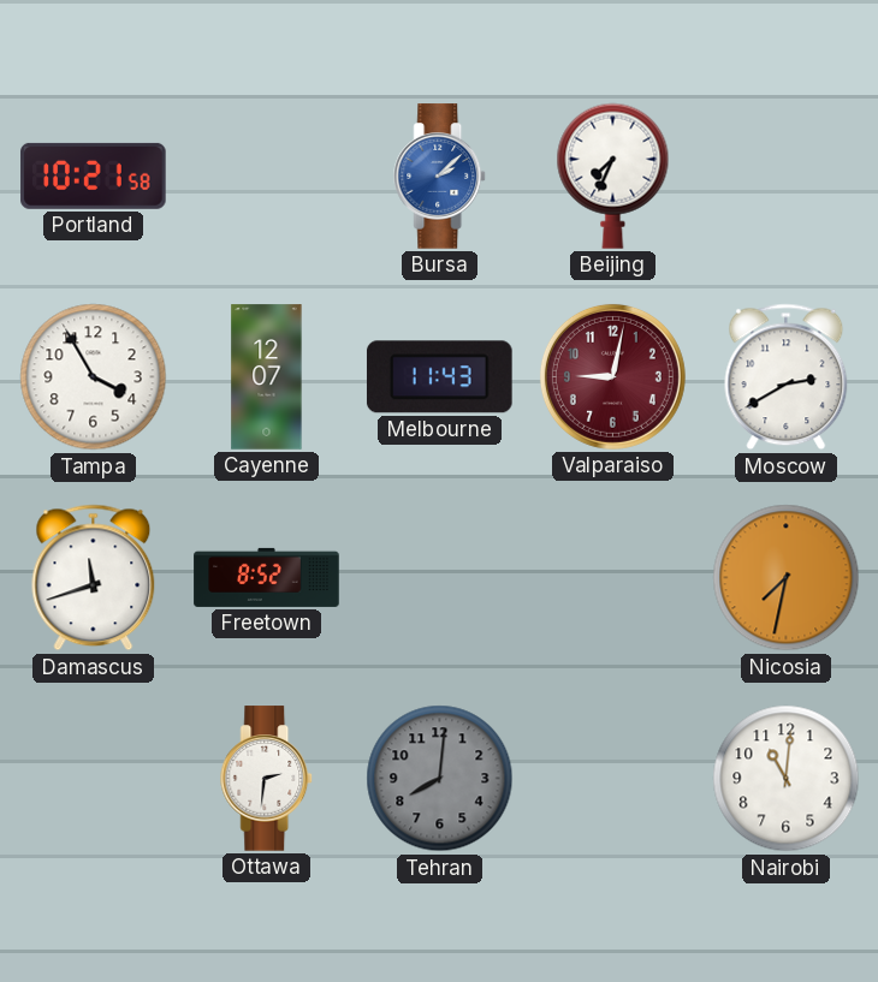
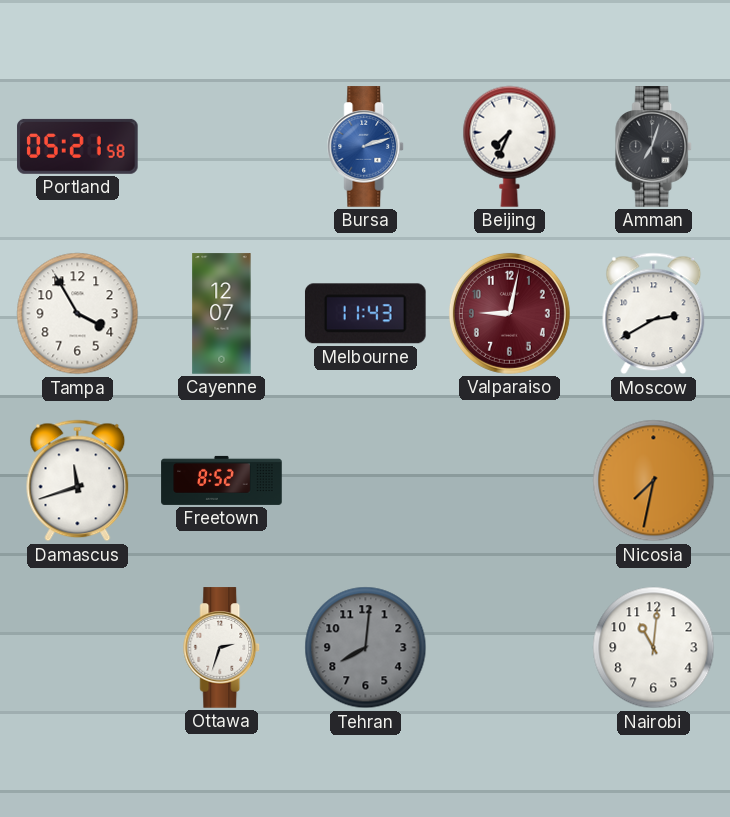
Portland: 10:21 -> 05:21
Bursa: 2:08 -> 2:12
Amman: none -> 7:03
Ottawa: 2:31 -> 2:33
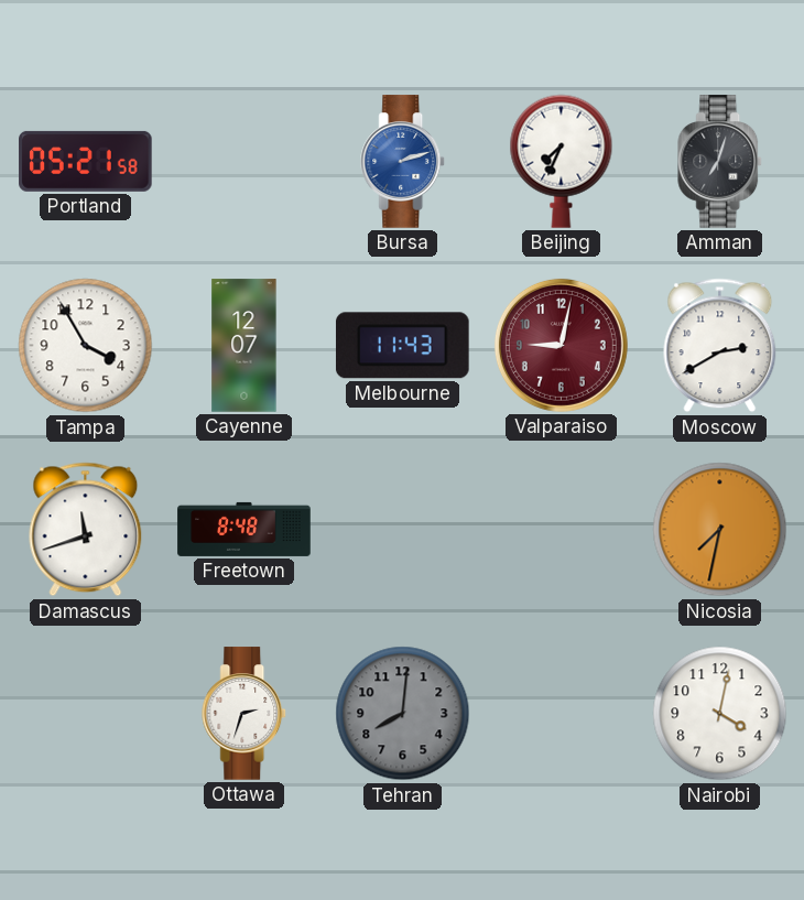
Freetown: 8:52 -> 8:48
Nairobi: 11:01 -> 4:02
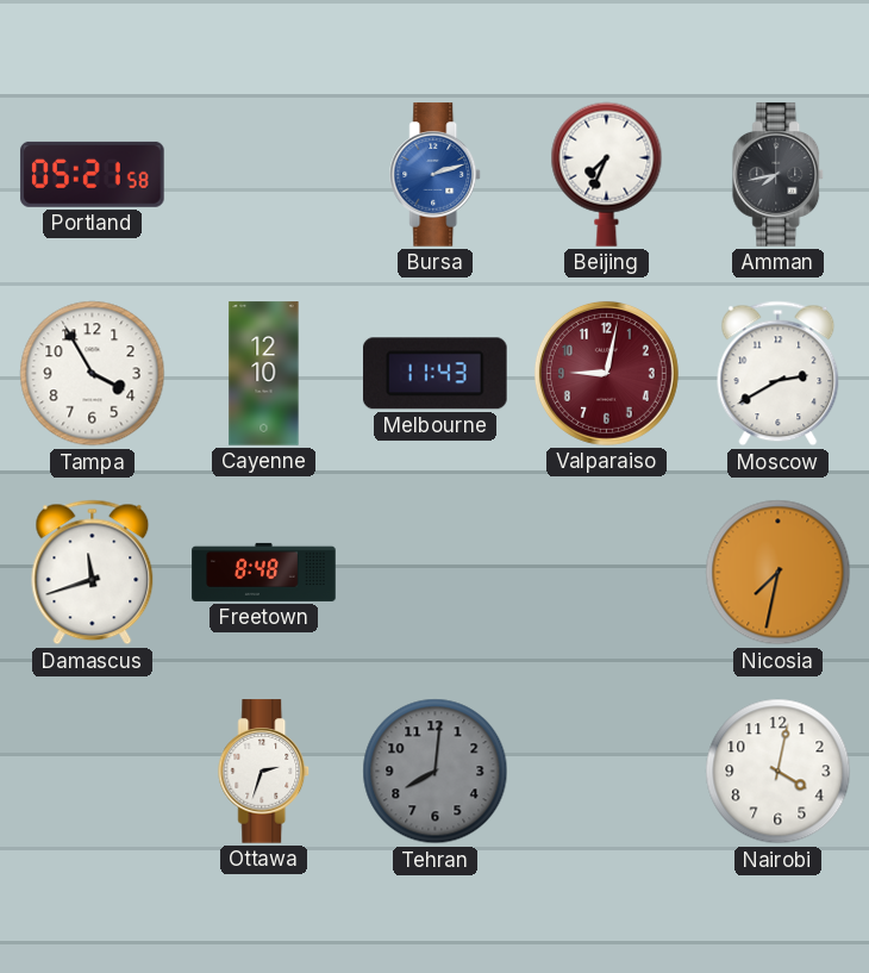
Amman: 7:03 -> 7:43
Cayenne: 12:07 -> 12:10
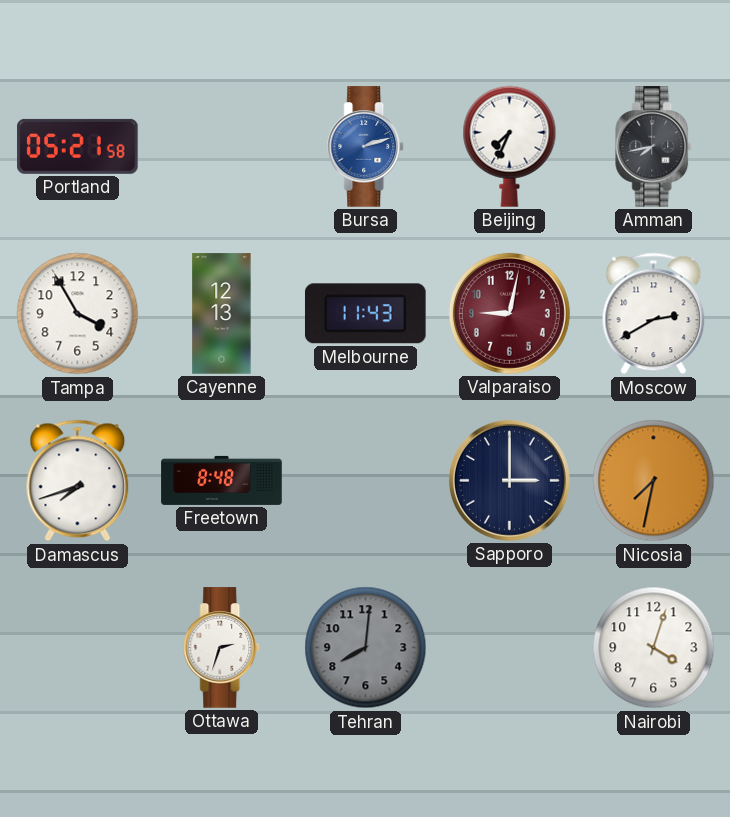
Cayenne: 12:10 -> 12:13
Damascus: 11:42 -> 7:42
Sapporo: none -> 3:00
Nairobi: 4:02 -> 4:03
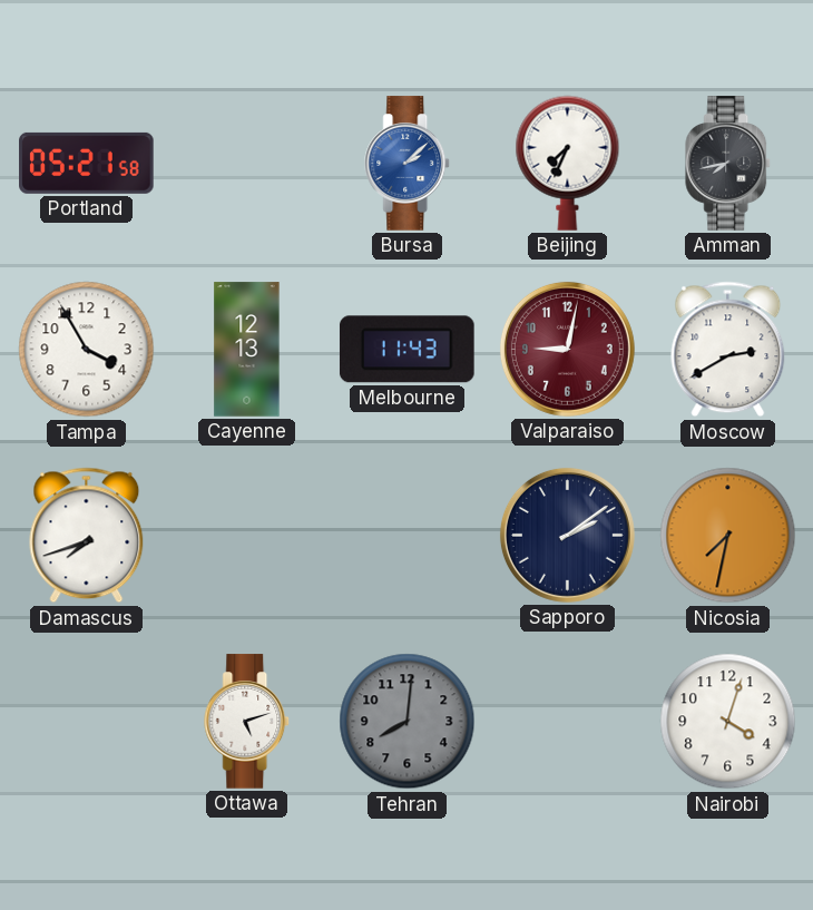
Bursa: 2:12 -> 2:08
Freetown: 8:48 -> none
Sapporo: 3:00 -> 2:09
Ottawa: 2:33 -> 5:12
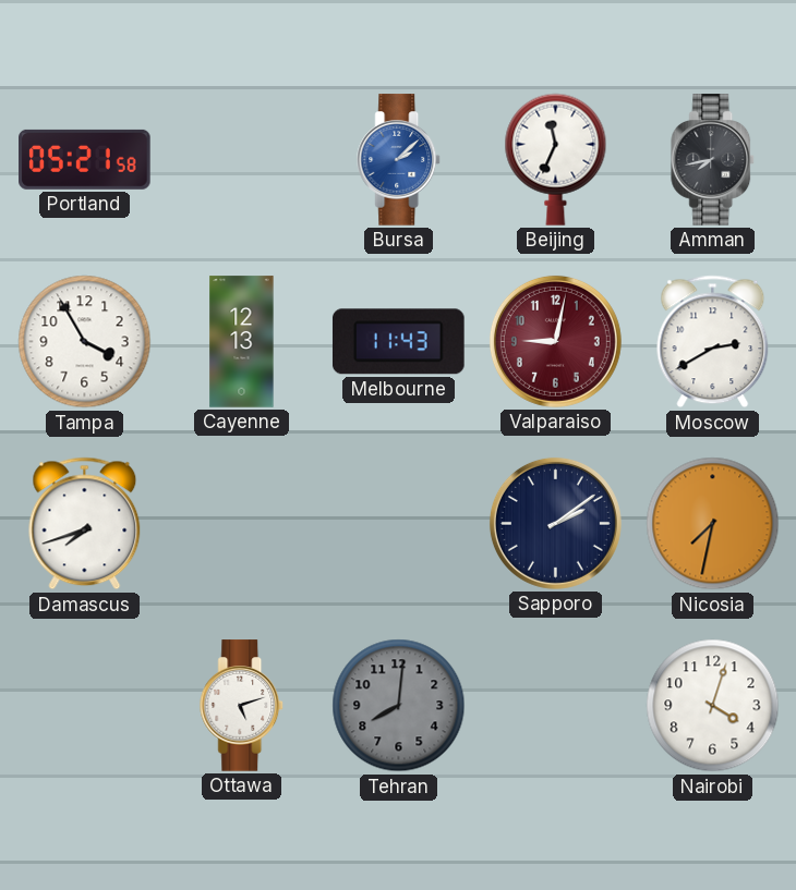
Beijing: 7:34 -> 11:34
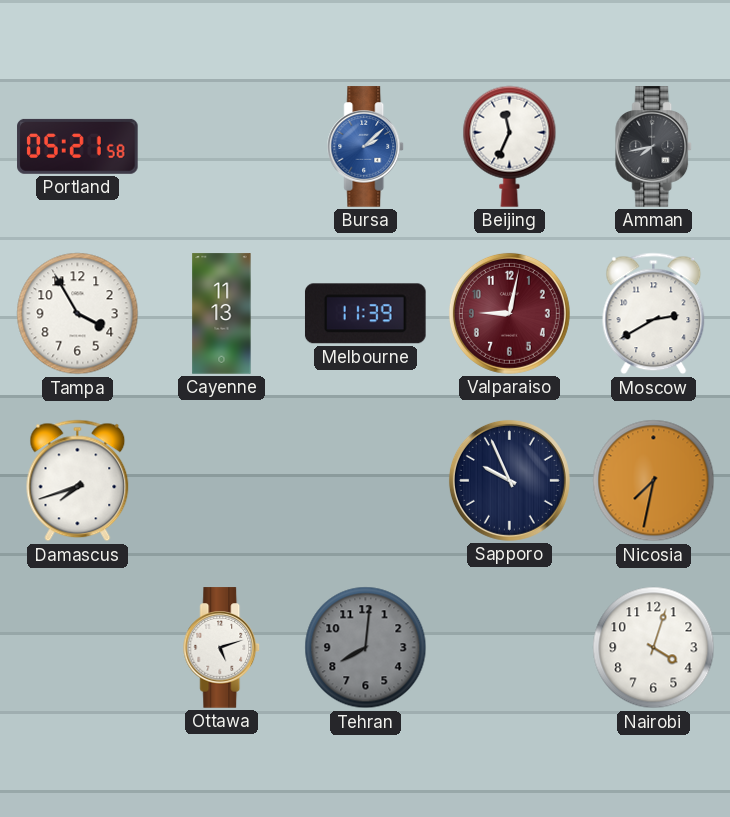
Cayenne: 12:13 -> 11:13
Melbourne: 11:43 -> 11:39
Sapporo: 2:09 -> 9:56
